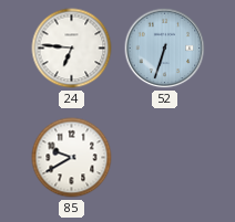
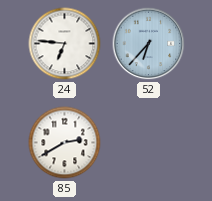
52: 6:33 -> 6:37
85: 9:40 -> 2:40
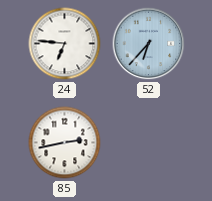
85: 2:40 -> 2:43
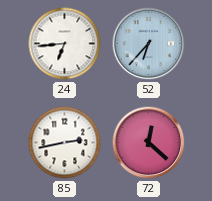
24: 6:46 -> 6:44
72: none -> 12:22
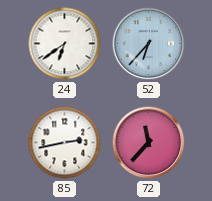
24: 6:44 -> 6:39
72: 12:22 -> 11:37
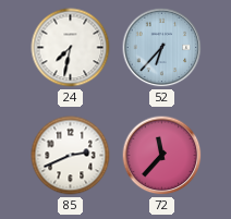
24: 6:39 -> 7:32
85: 2:43 -> 2:41
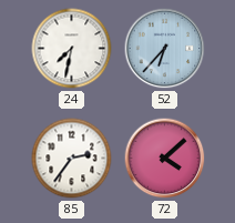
85: 2:41 -> 2:36
72: 11:37 -> 4:08
